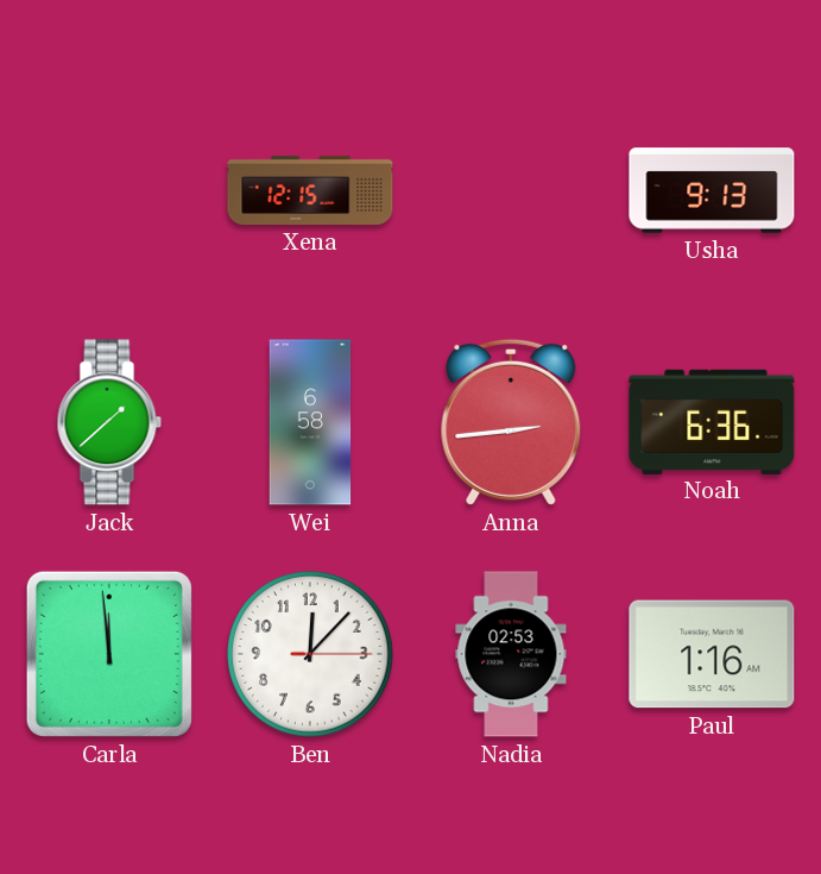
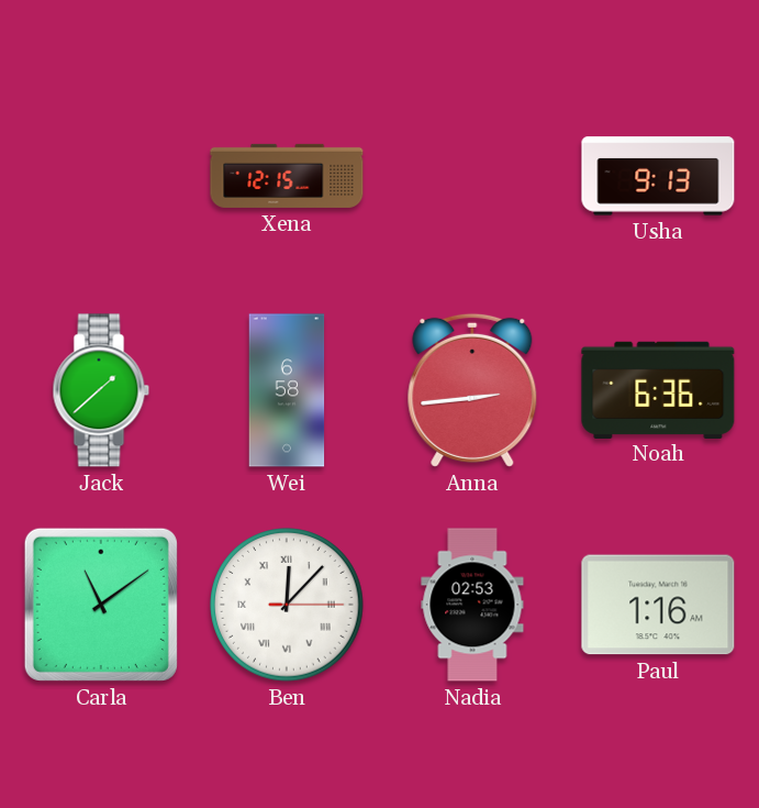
Carla: 11:59 -> 11:09
Ben numerals: Arabic -> Roman
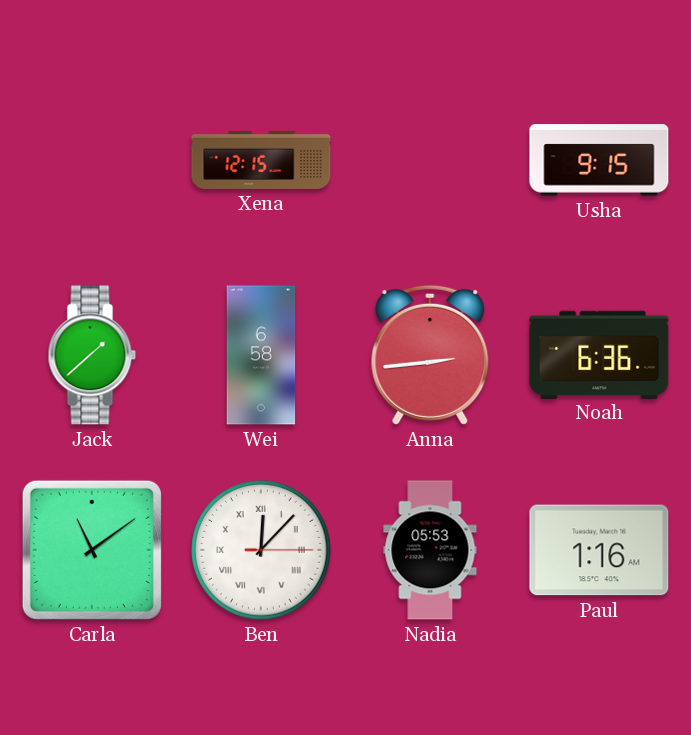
Usha: 9:13 -> 9:15
Nadia: 02:53 -> 05:53
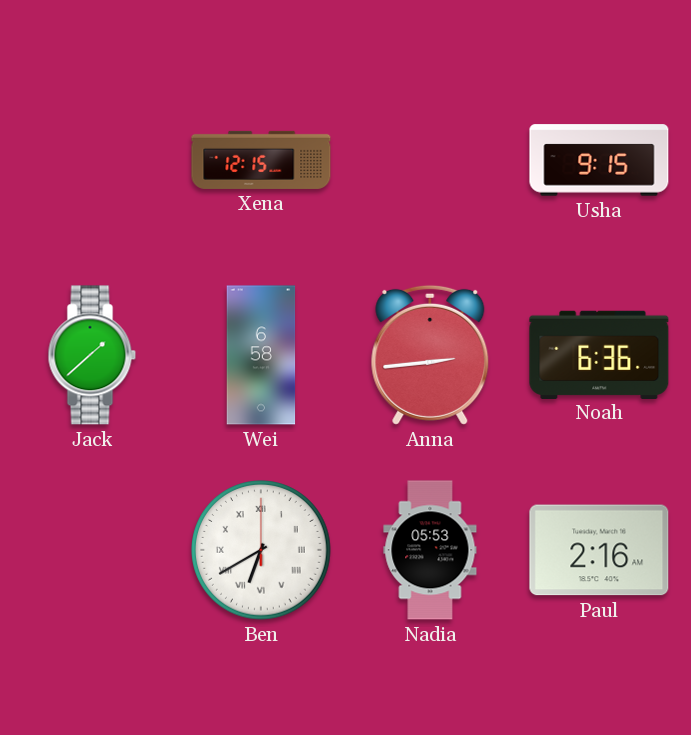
Carla: 11:09 -> none
Ben: 12:07 -> 6:40
Paul: 1:16 -> 2:16
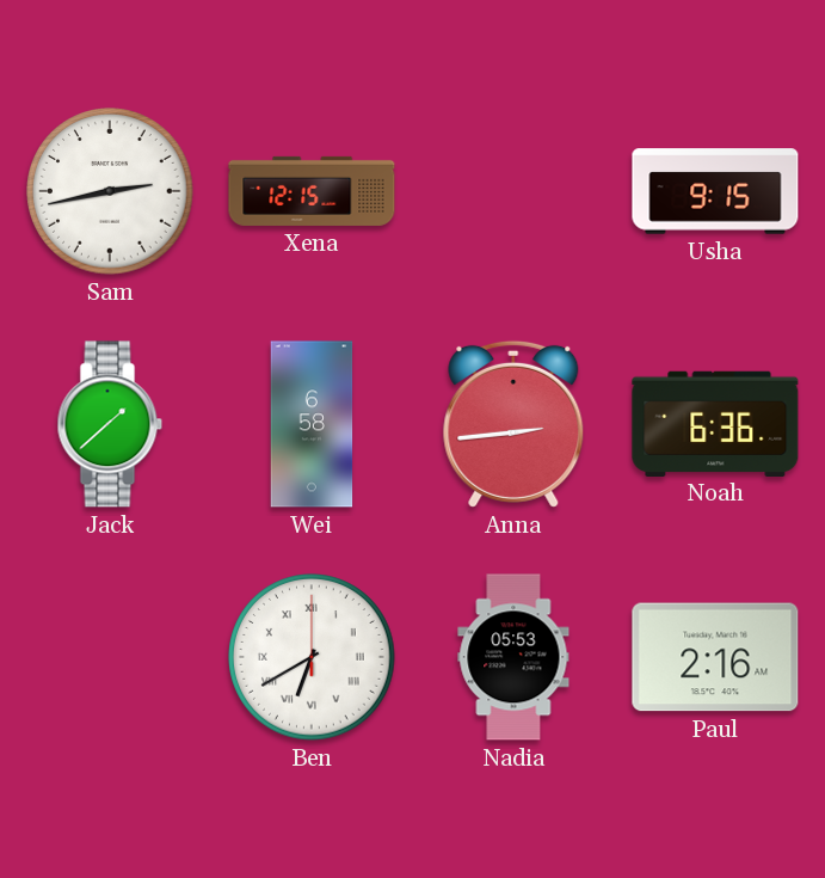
Sam: none -> 2:43
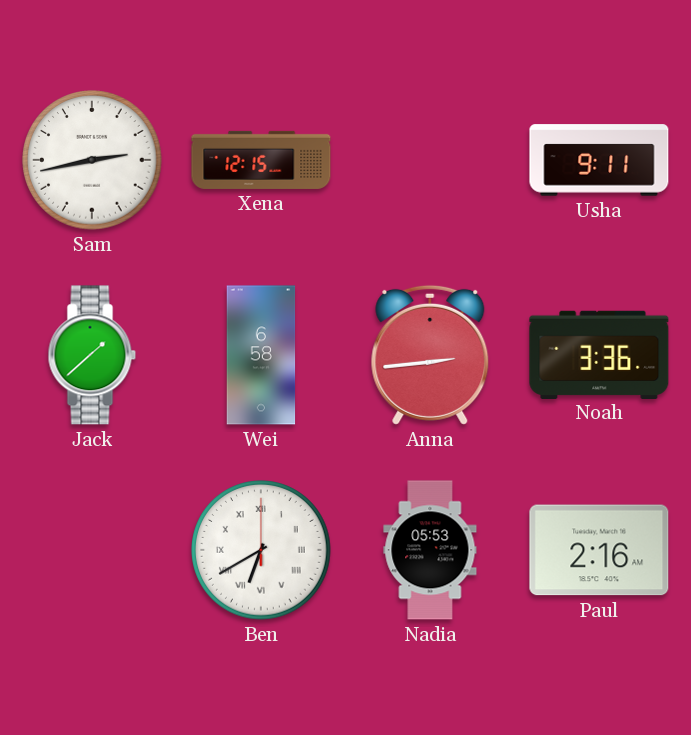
Usha: 9:15 -> 9:11
Noah: 6:36 -> 3:36
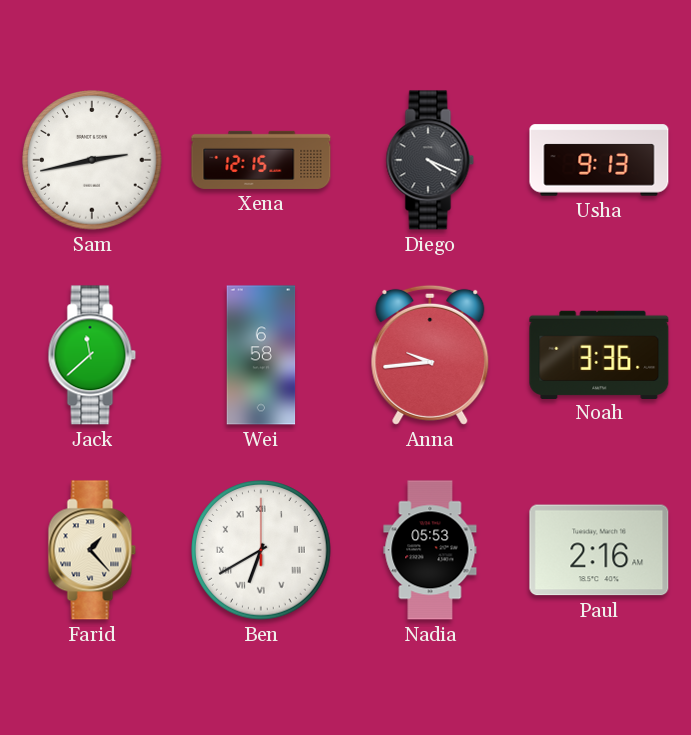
Diego: none -> 4:19
Usha: 9:11 -> 9:13
Jack: 1:38 -> 11:38
Anna: 2:44 -> 9:44
Farid: none -> 1:23
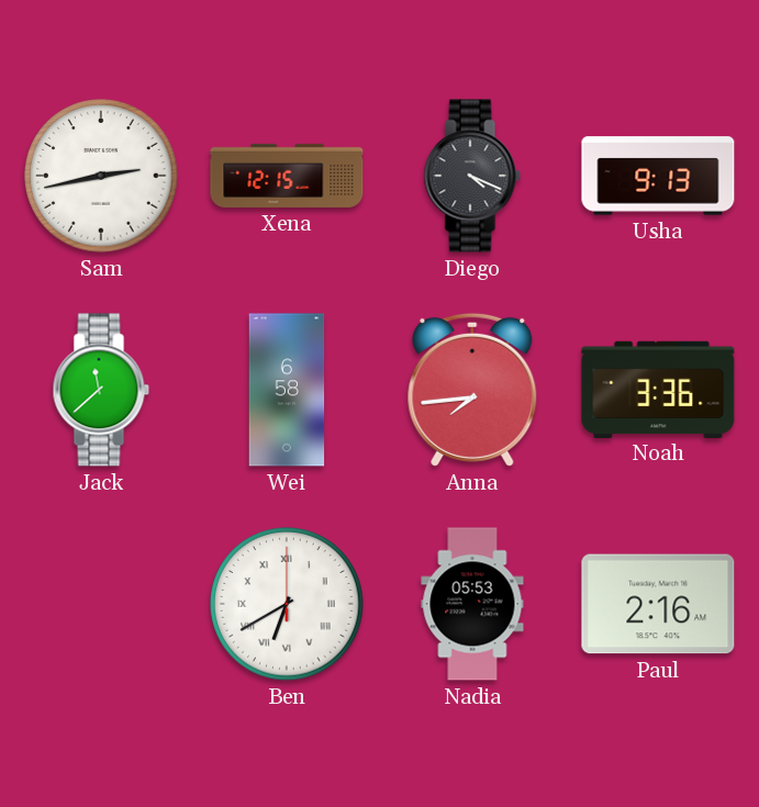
Anna: 9:44 -> 7:44
Farid: 1:23 -> none
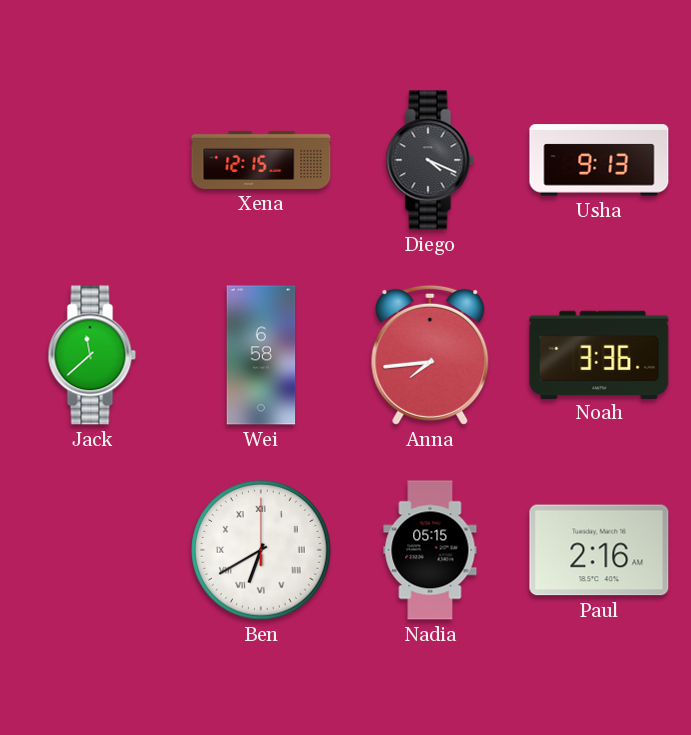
Sam: 2:43 -> none
Nadia: 05:53 -> 05:15
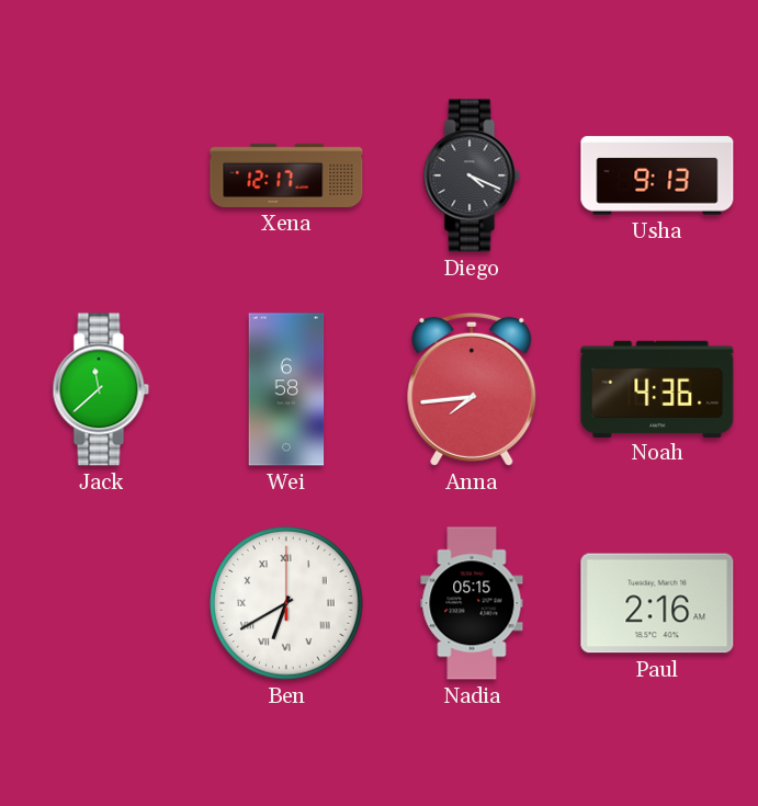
Xena: 12:15 -> 12:17
Noah: 3:36 -> 4:36
